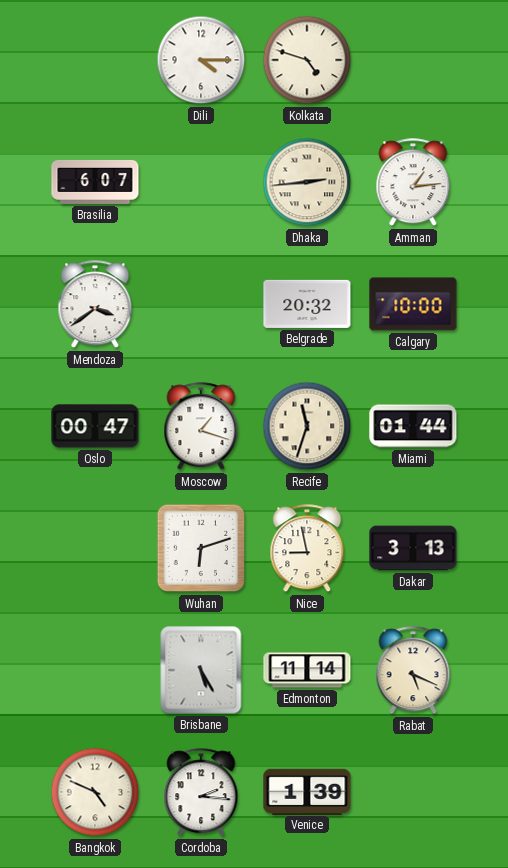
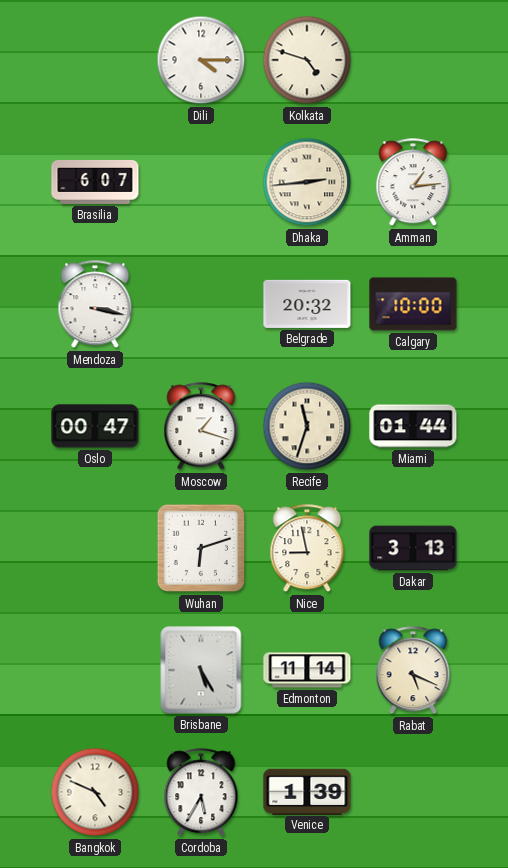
Mendoza: 3:39 -> 3:17
Cordoba: 2:16 -> 5:35
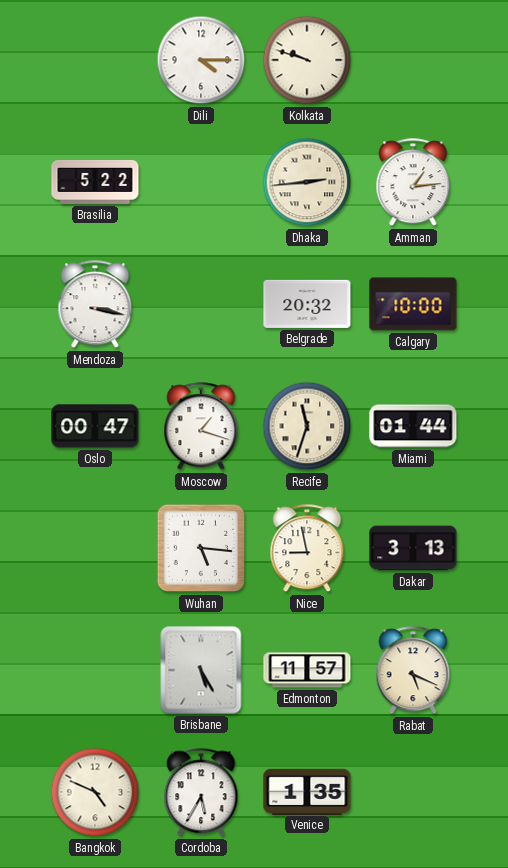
Kolkata: 4:48 -> 9:48
Brasilia: 6:07 -> 5:22
Wuhan: 6:12 -> 5:16
Edmonton: 11:14 -> 11:57
Venice: 1:39 -> 1:35
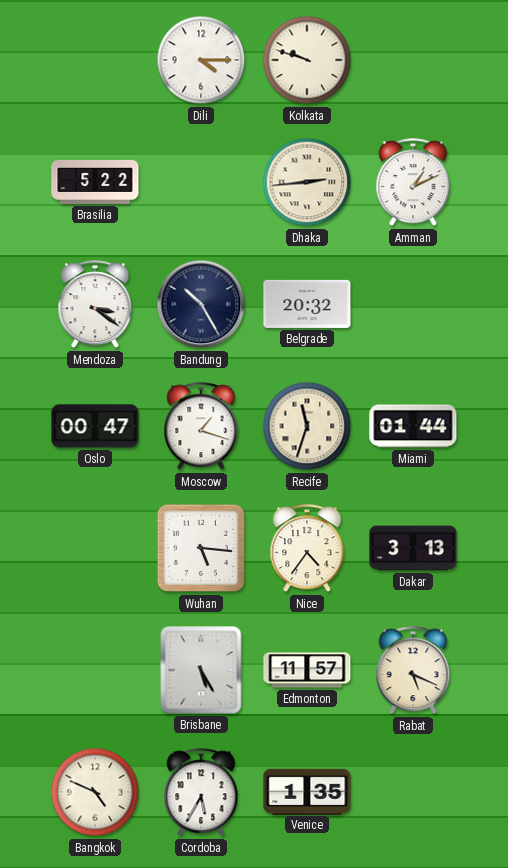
Amman: 1:14 -> 1:11
Mendoza: 3:17 -> 3:21
Bandung: none -> 10:25
Calgary: 10:00 -> none
Nice: 8:58 -> 4:36
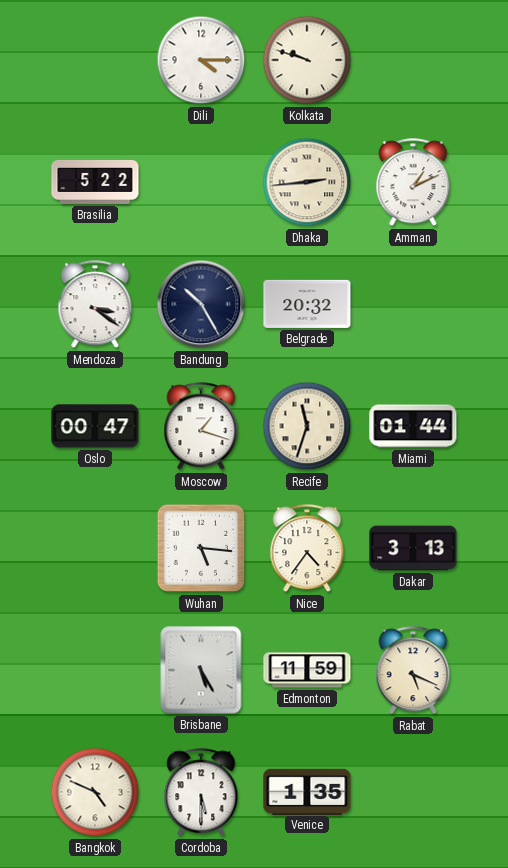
Edmonton: 11:57 -> 11:59
Cordoba: 5:35 -> 5:30
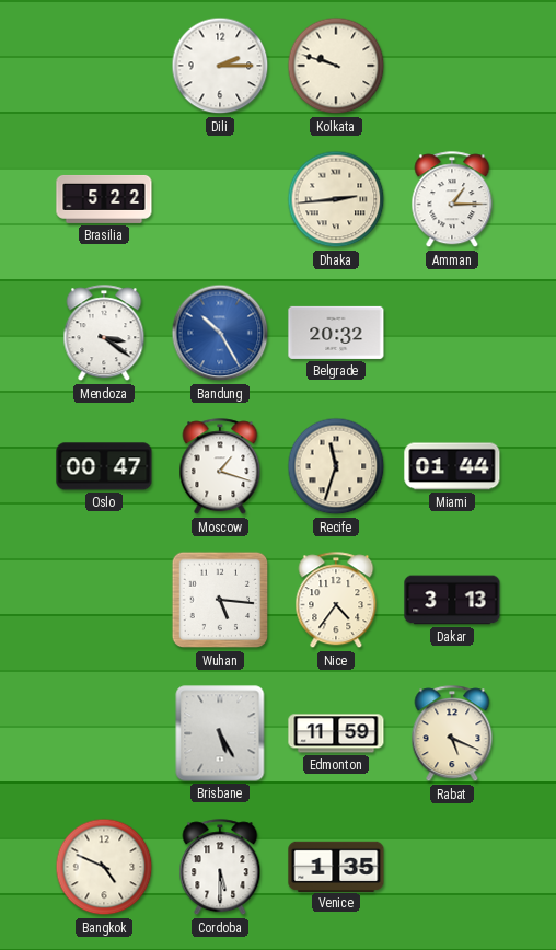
Dili: 4:15 -> 2:15
Amman: 1:11 -> 1:15
Bandung dial: navy -> blue
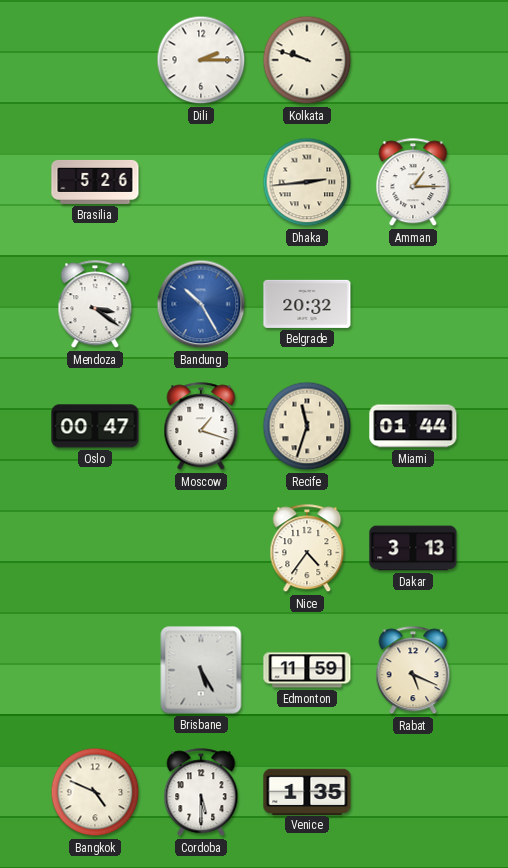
Brasilia: 5:22 -> 5:26
Wuhan: 5:16 -> none
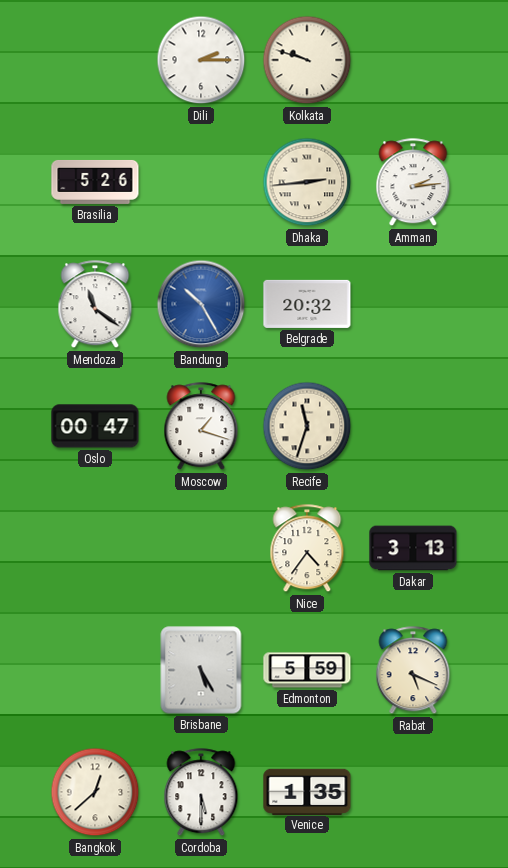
Amman: 1:15 -> 2:14
Mendoza: 3:21 -> 11:21
Miami: 01:44 -> none
Edmonton: 11:59 -> 5:59
Bangkok: 4:49 -> 12:38
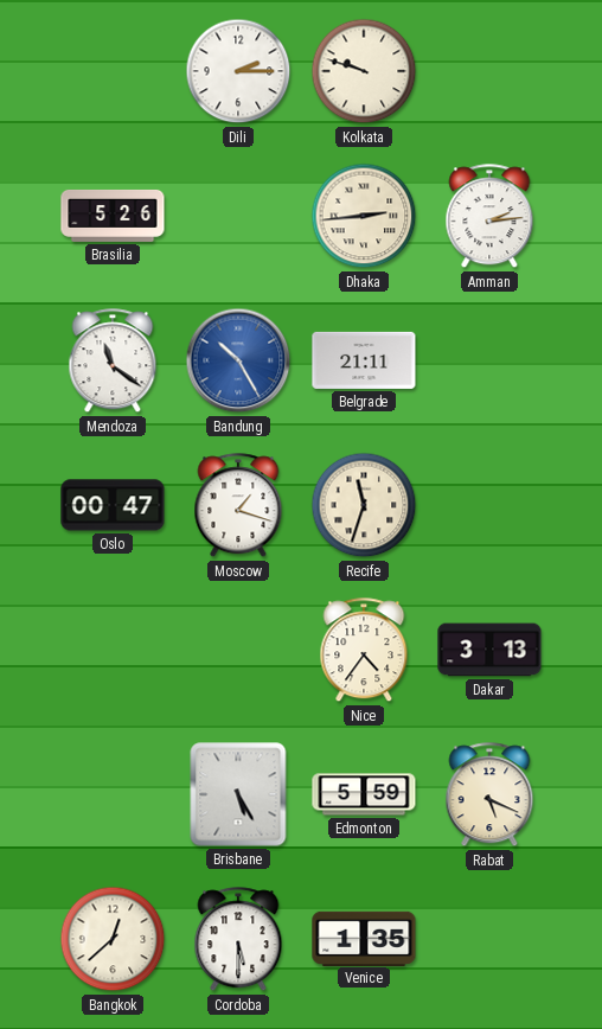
Belgrade: 20:32 -> 21:11
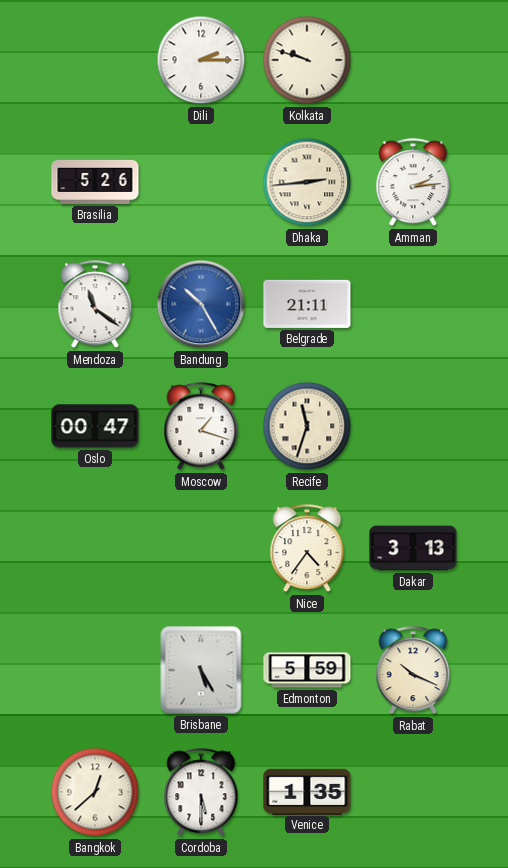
Rabat: 5:19 -> 10:19
